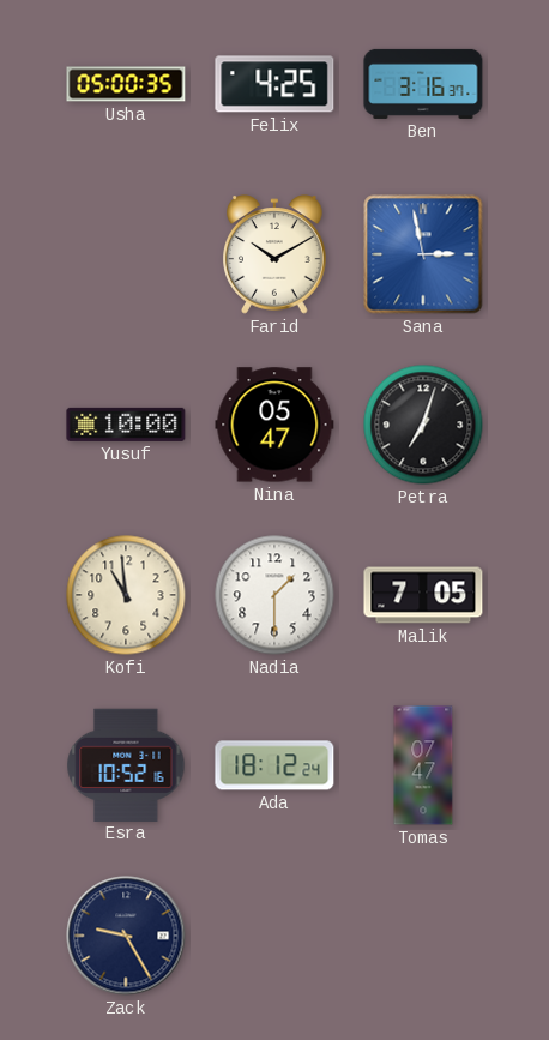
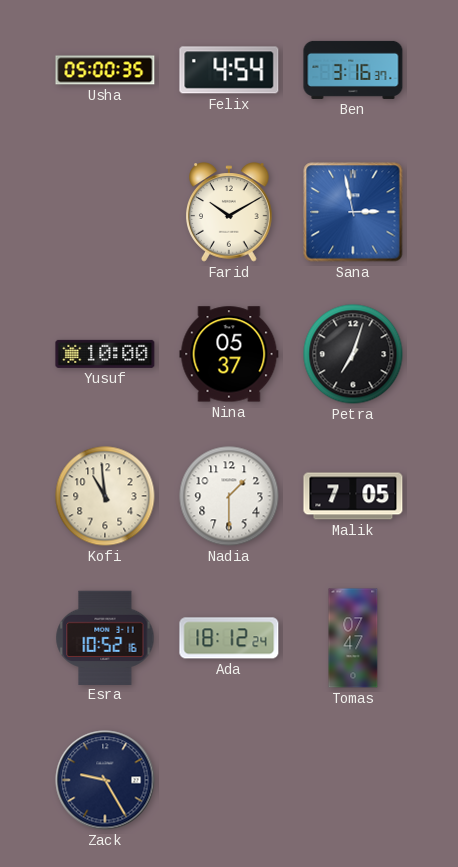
Felix: 4:25 -> 4:54
Nina: 05:47 -> 05:37
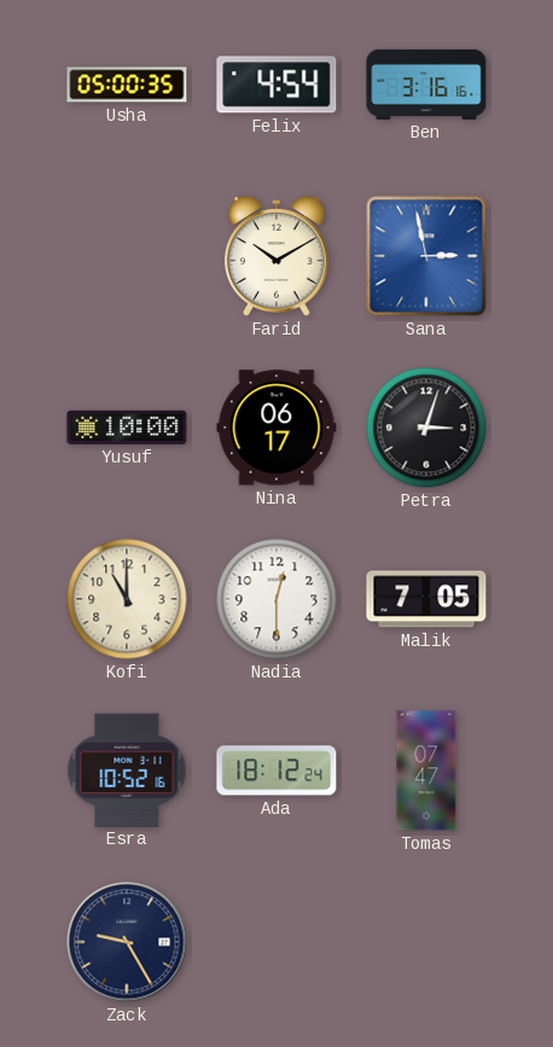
Ben: 3:16:37 -> 3:16:16
Nina: 05:37 -> 06:17
Petra: 7:03 -> 3:03
Kofi: 10:59 -> 11:00
Nadia: 1:30 -> 12:30
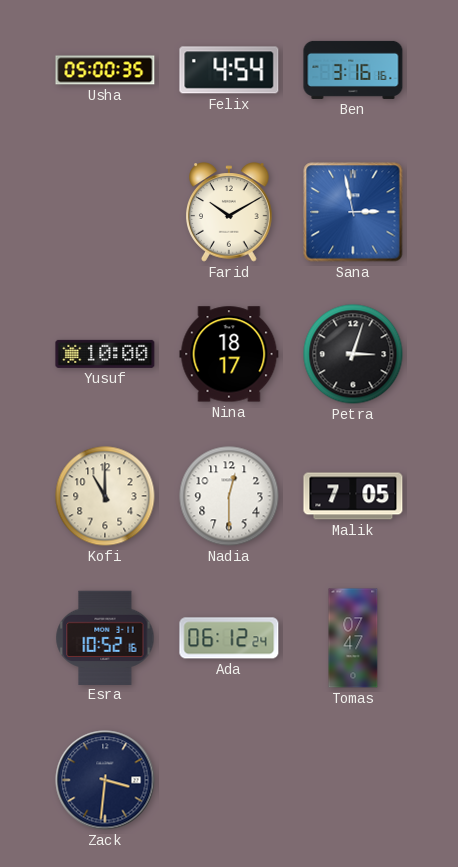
Nina: 06:17 -> 18:17
Ada: 18:12 -> 06:12
Zack: 9:25 -> 3:31
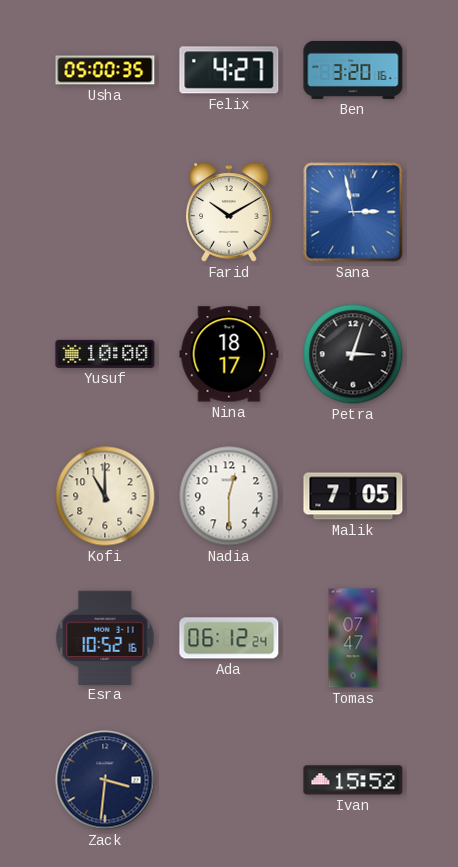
Felix: 4:54 -> 4:27
Ben: 3:16 -> 3:20
Ivan: none -> 15:52
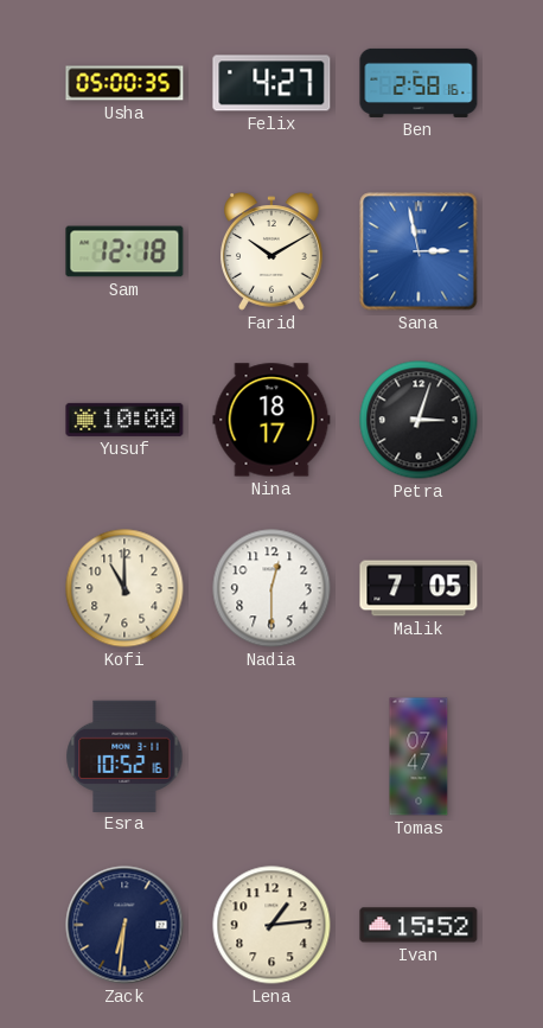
Ben: 3:20 -> 2:58
Sam: none -> 12:18
Ada: 06:12 -> none
Zack: 3:31 -> 6:31
Lena: none -> 1:14
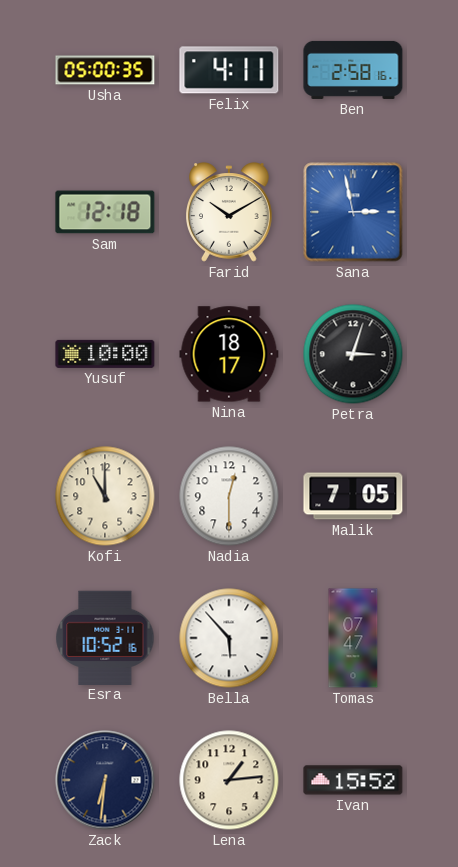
Felix: 4:27 -> 4:11
Bella: none -> 5:53
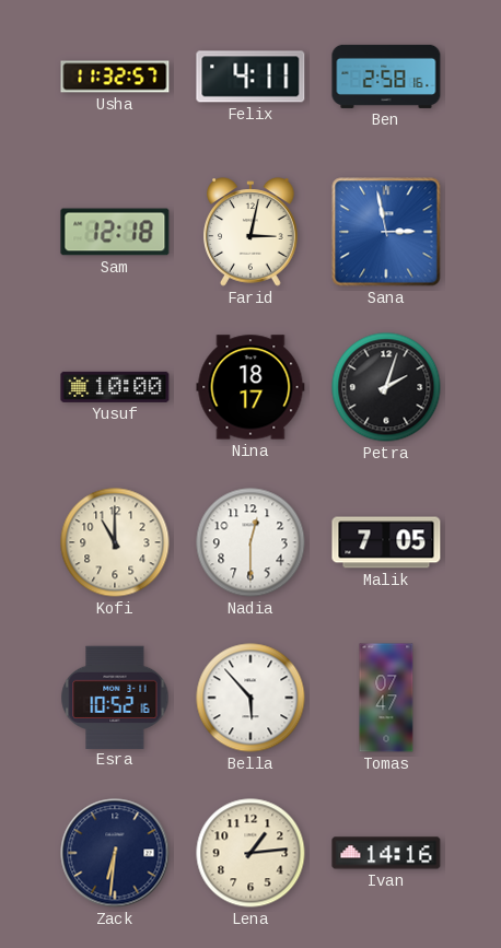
Usha: 05:00 -> 11:32
Farid: 10:10 -> 3:02
Petra: 3:03 -> 2:03
Ivan: 15:52 -> 14:16
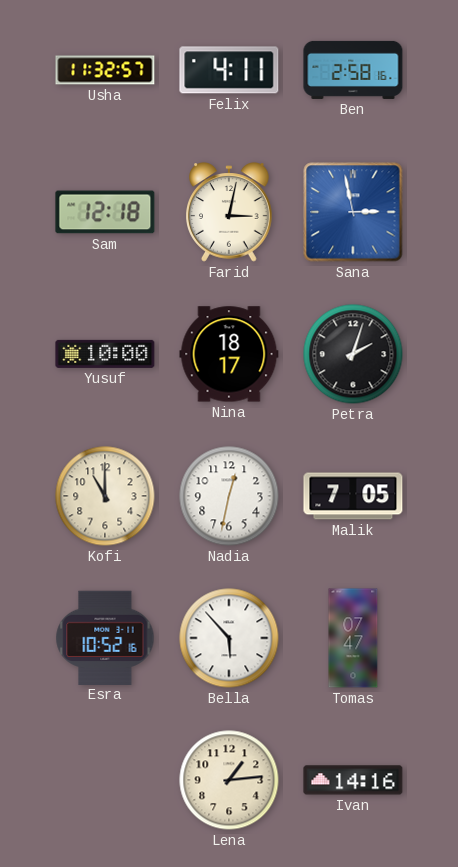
Nadia: 12:30 -> 12:32
Zack: 6:31 -> none
